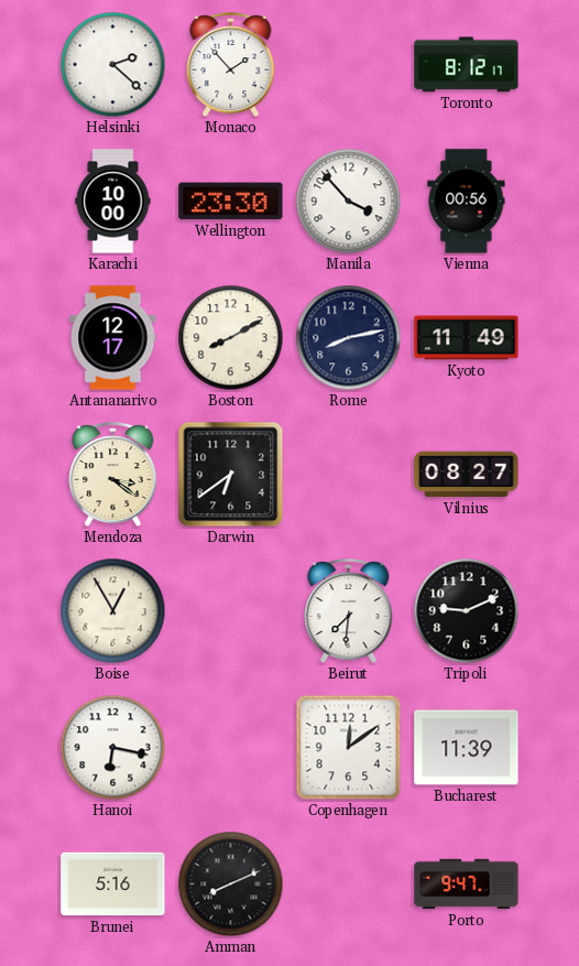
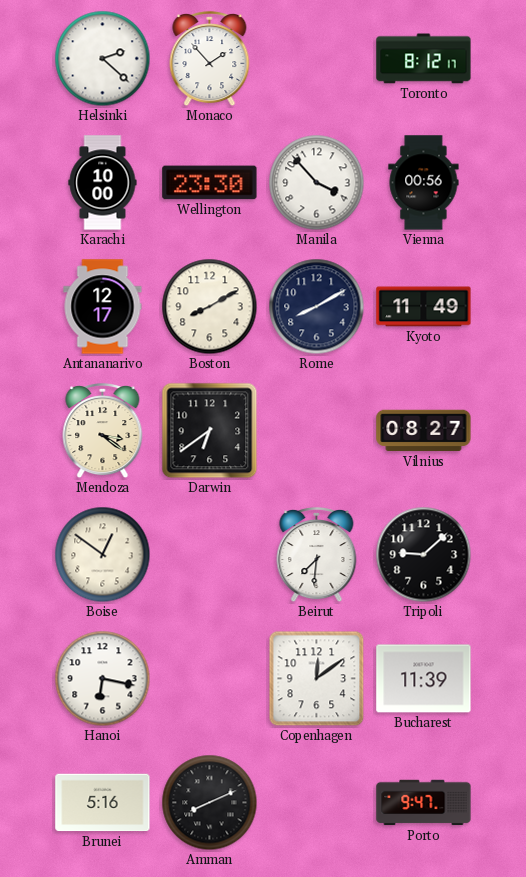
Rome: 8:13 -> 8:10
Boise: 12:55 -> 12:51
Tripoli: 9:11 -> 9:08
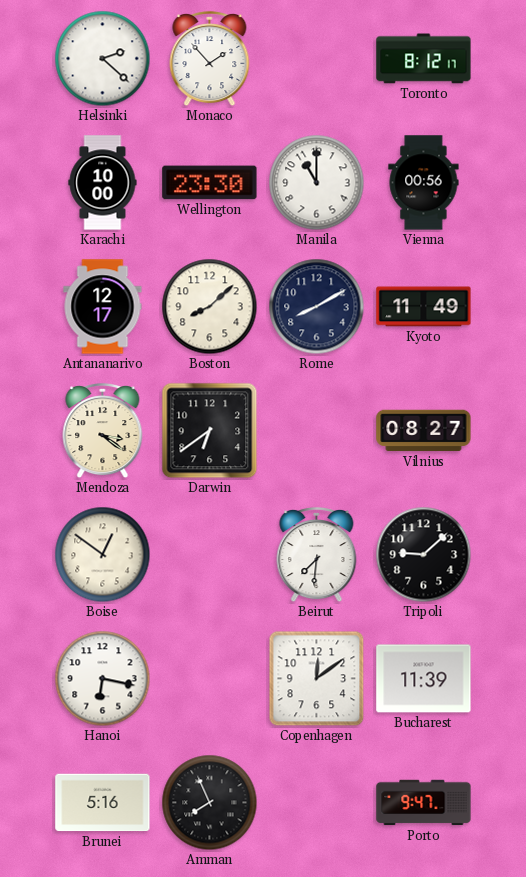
Manila: 3:53 -> 11:00
Boston: 8:10 -> 8:08
Amman: 8:11 -> 7:56
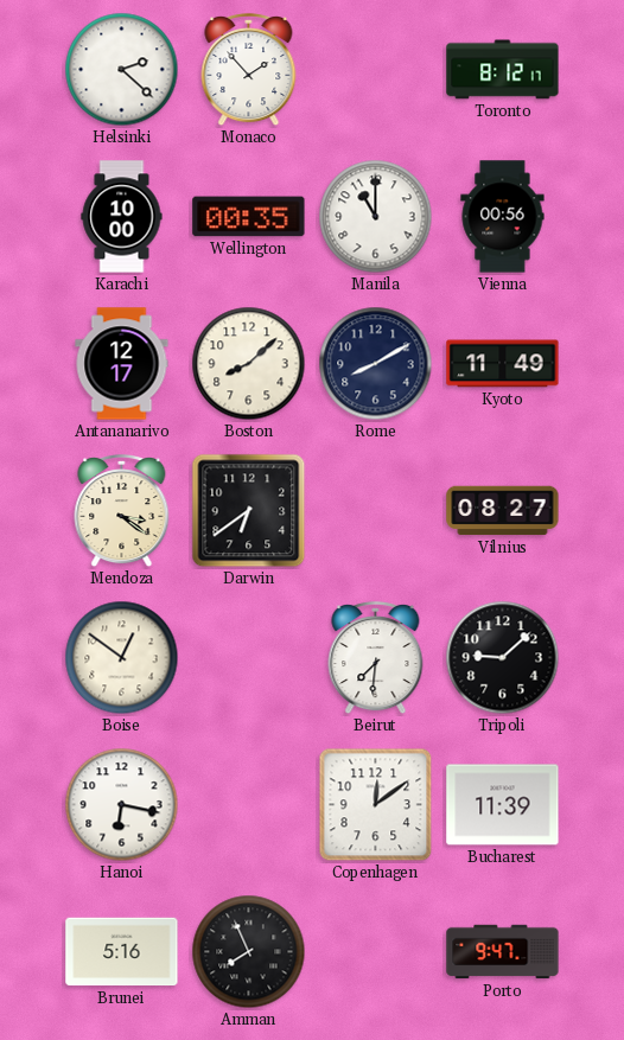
Wellington: 23:30 -> 00:35
